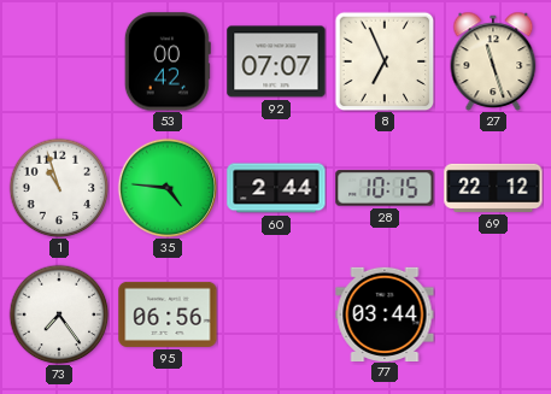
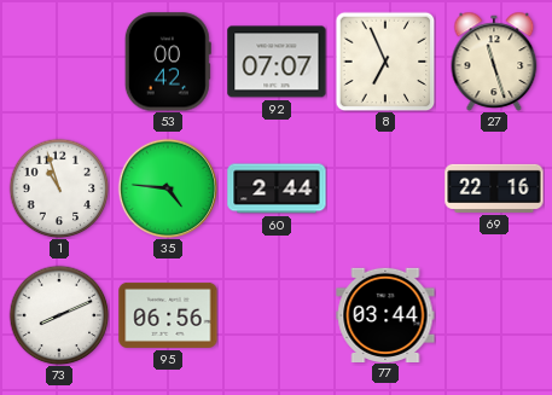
28: 10:15 -> none
69: 22:12 -> 22:16
73: 7:24 -> 8:11
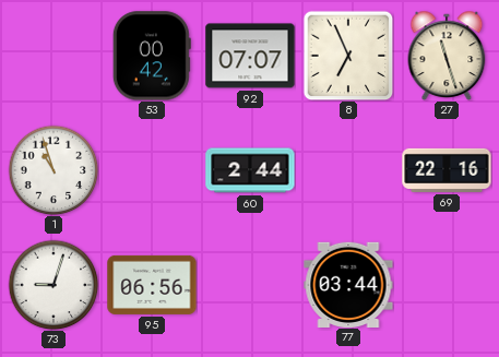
35: 4:46 -> none
73: 8:11 -> 9:03
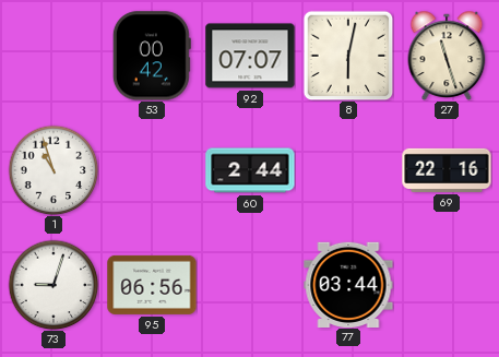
8: 6:56 -> 6:02
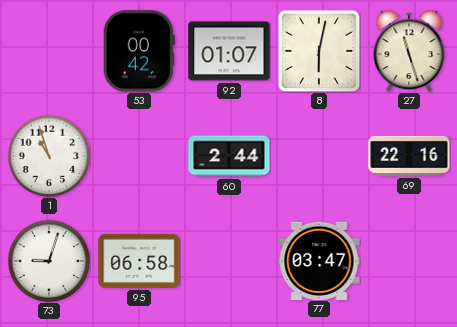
92: 07:07 -> 01:07
95: 06:56 -> 06:58
77: 03:44 -> 03:47
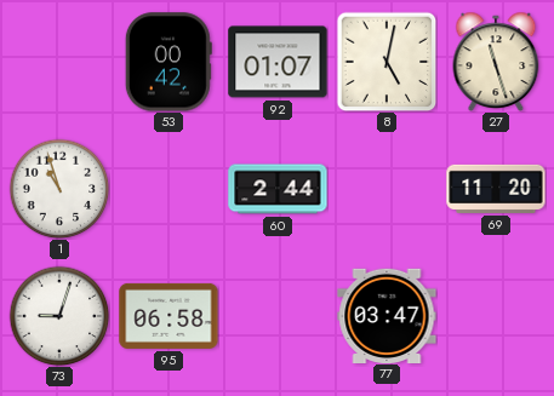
8: 6:02 -> 5:02
69: 22:16 -> 11:20
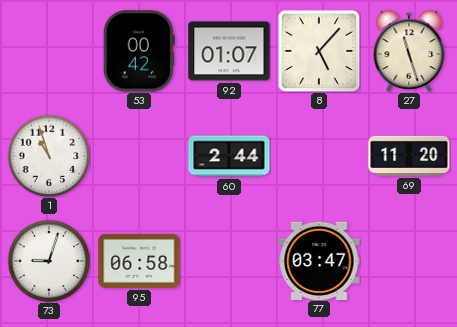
8: 5:02 -> 5:07
